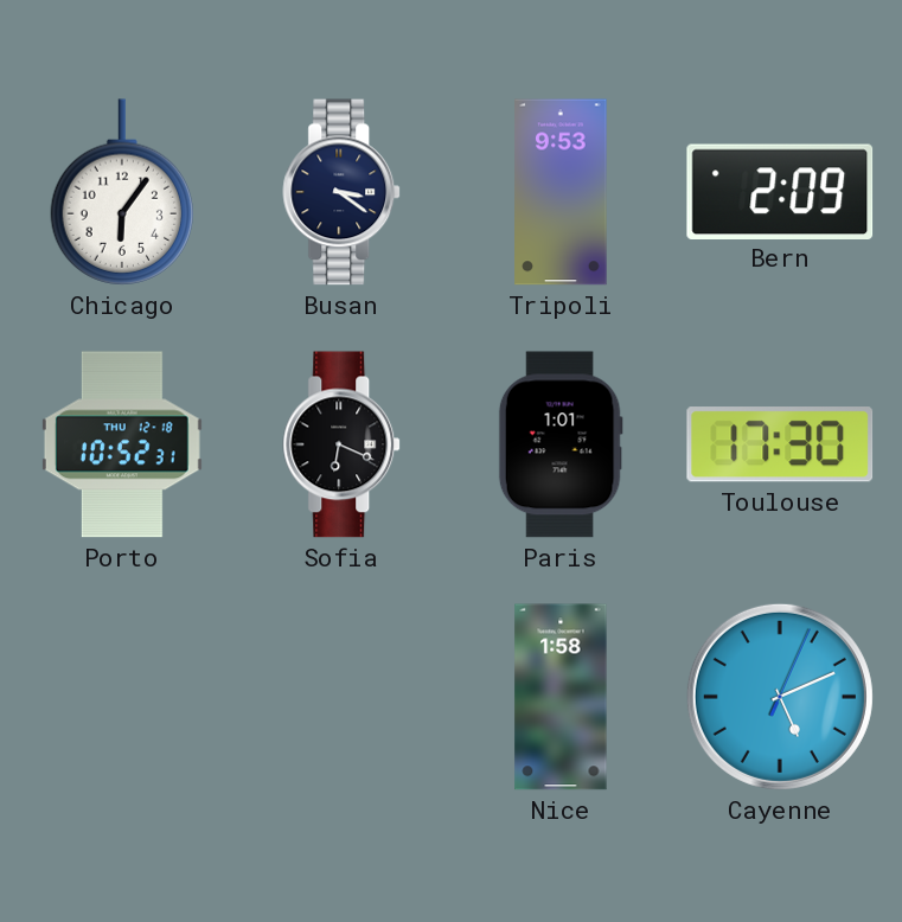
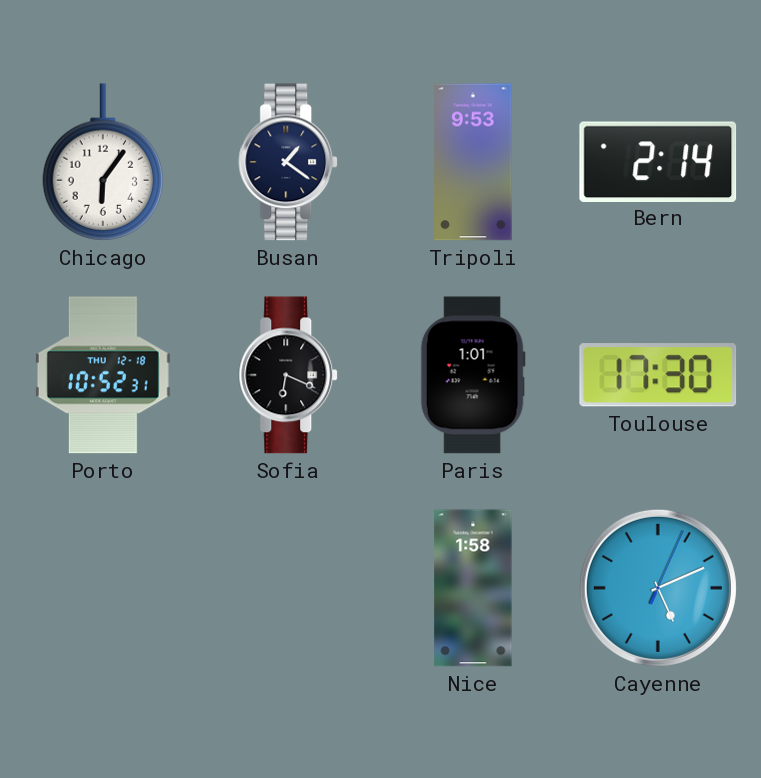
Busan: 3:21 -> 1:21
Bern: 2:09 -> 2:14
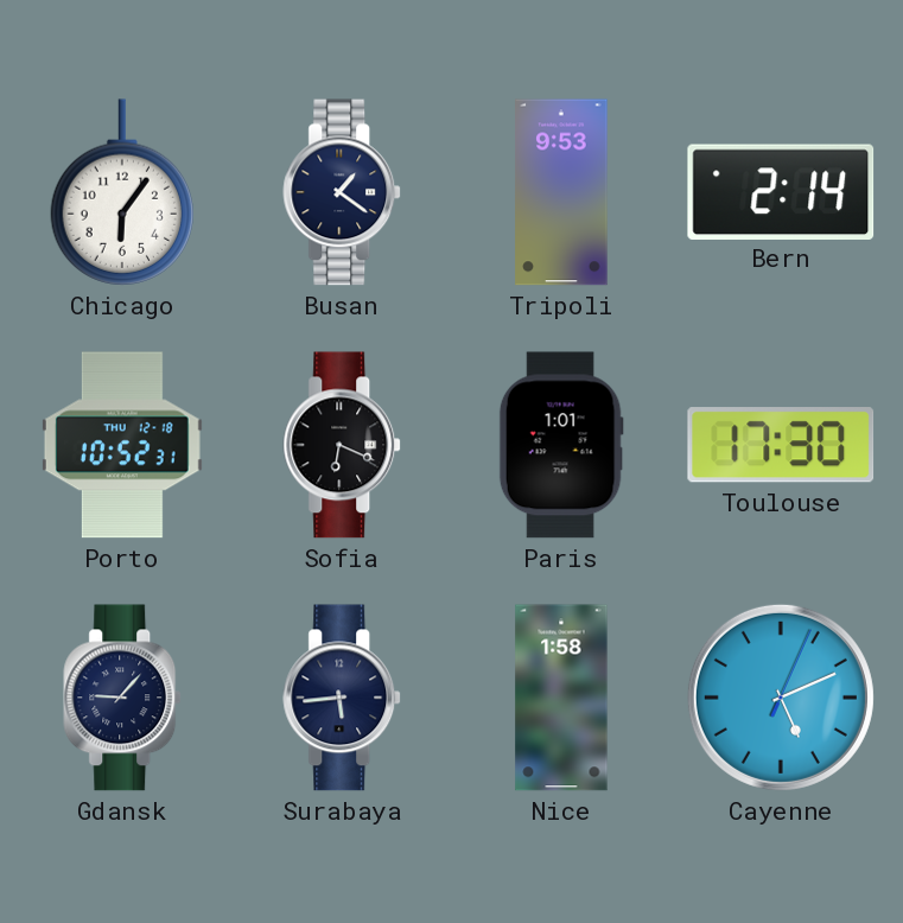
Gdansk: none -> 9:07
Surabaya: none -> 5:44
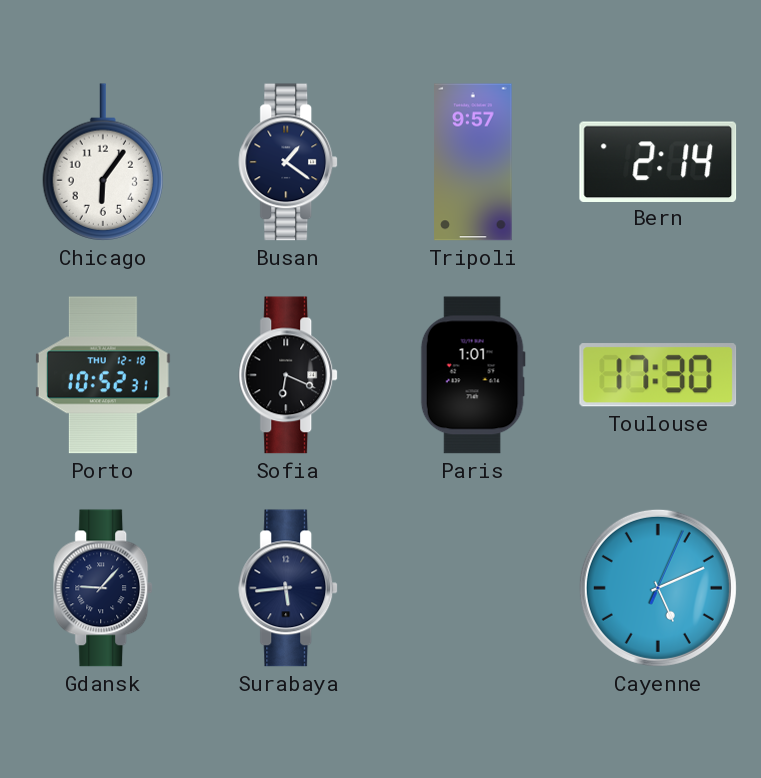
Tripoli: 9:53 -> 9:57
Nice: 1:58 -> none
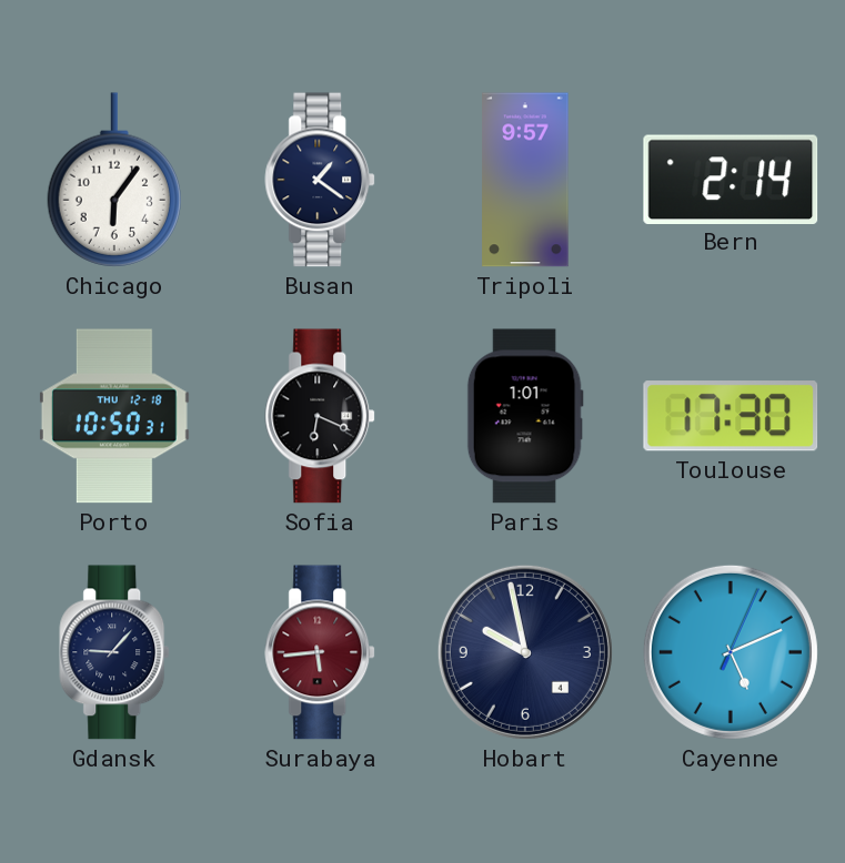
Porto: 10:52 -> 10:50
Surabaya dial: navy -> burgundy
Hobart: none -> 9:58
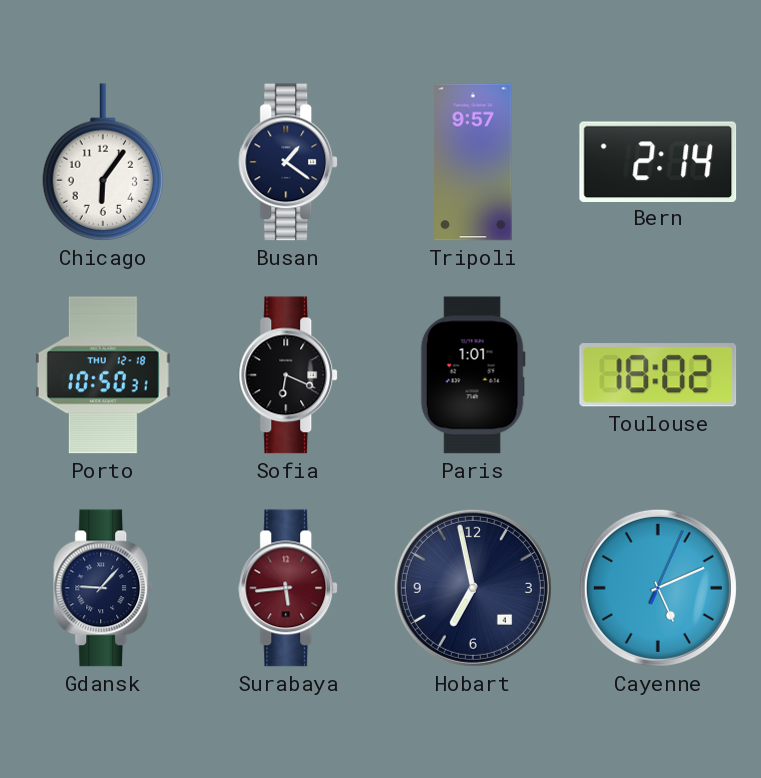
Toulouse: 17:30 -> 18:02
Hobart: 9:58 -> 6:58
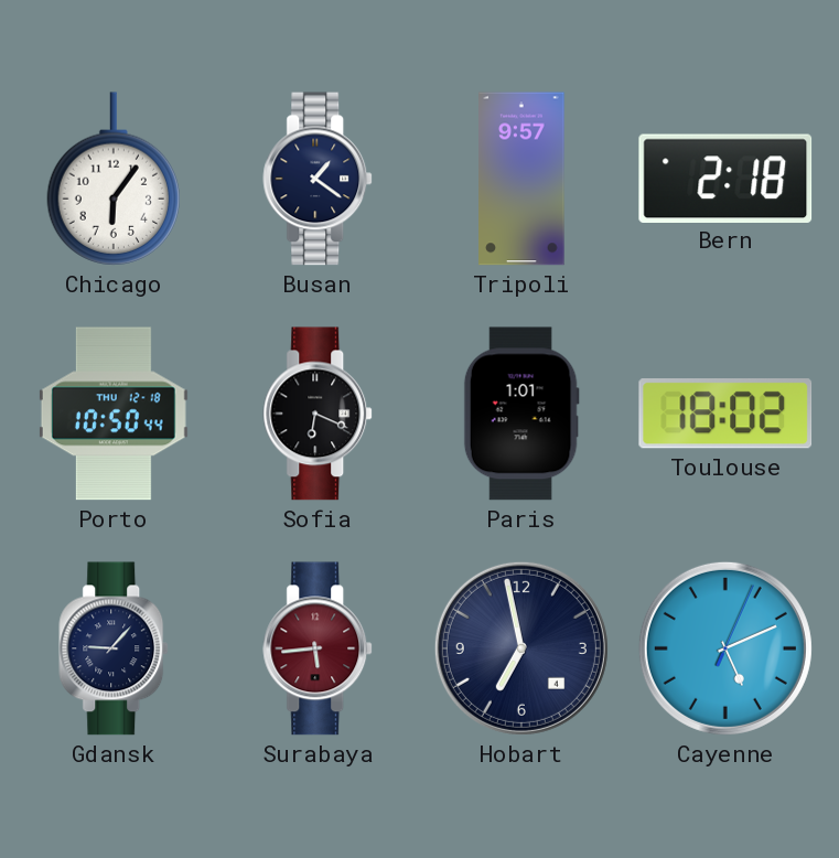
Bern: 2:14 -> 2:18
Porto: 10:50:31 -> 10:50:44
